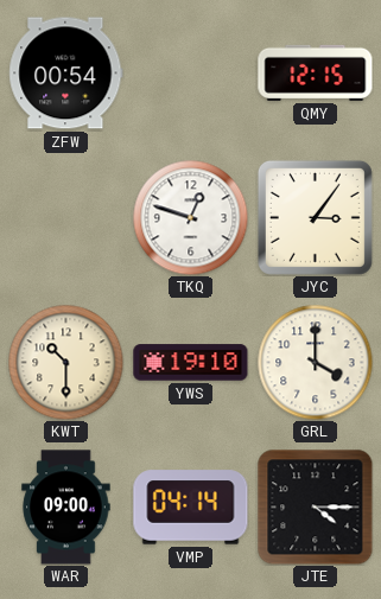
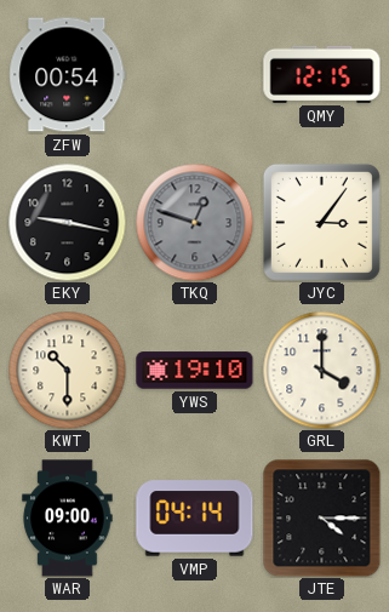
EKY: none -> 9:17
TKQ dial: white -> grey
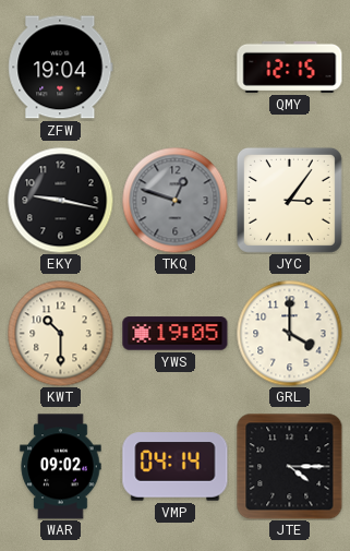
ZFW: 00:54 -> 19:04
YWS: 19:10 -> 19:05
WAR: 09:00 -> 09:02
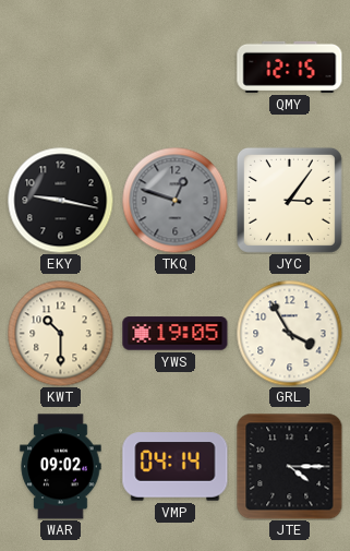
ZFW: 19:04 -> none
GRL: 4:00 -> 3:55
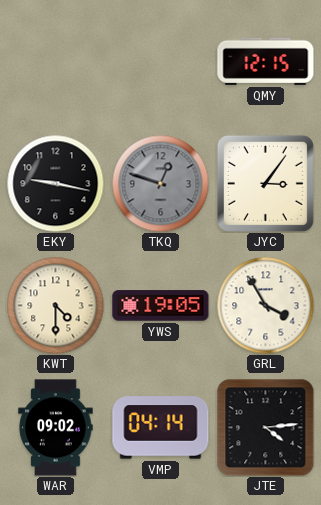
KWT: 10:30 -> 4:30
JTE: 4:15 -> 4:14
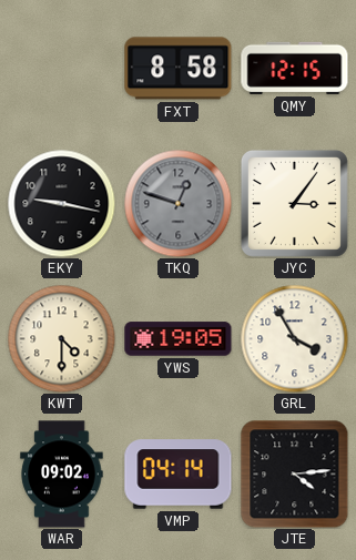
FXT: none -> 8:58
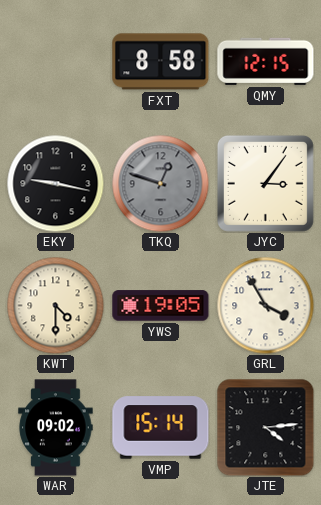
VMP: 04:14 -> 15:14
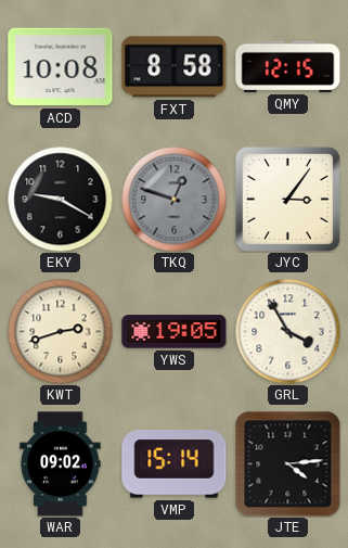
ACD: none -> 10:08
EKY: 9:17 -> 9:20
KWT: 4:30 -> 2:42
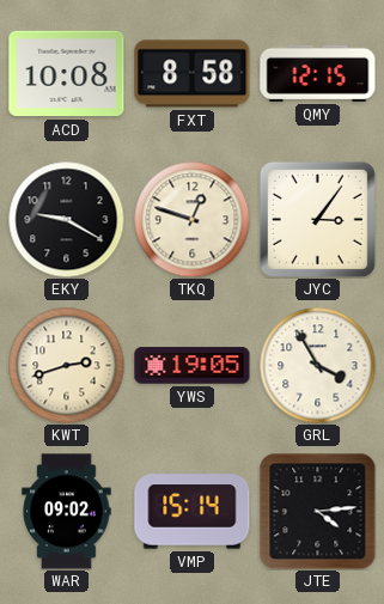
TKQ dial: grey -> cream
